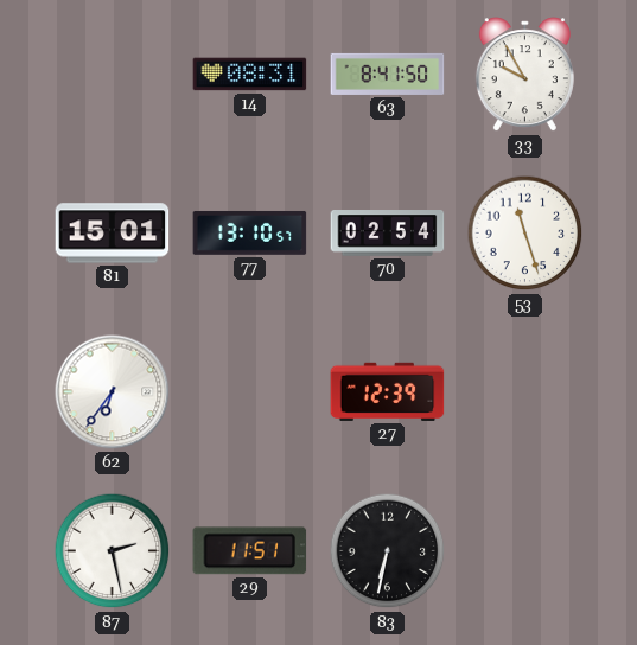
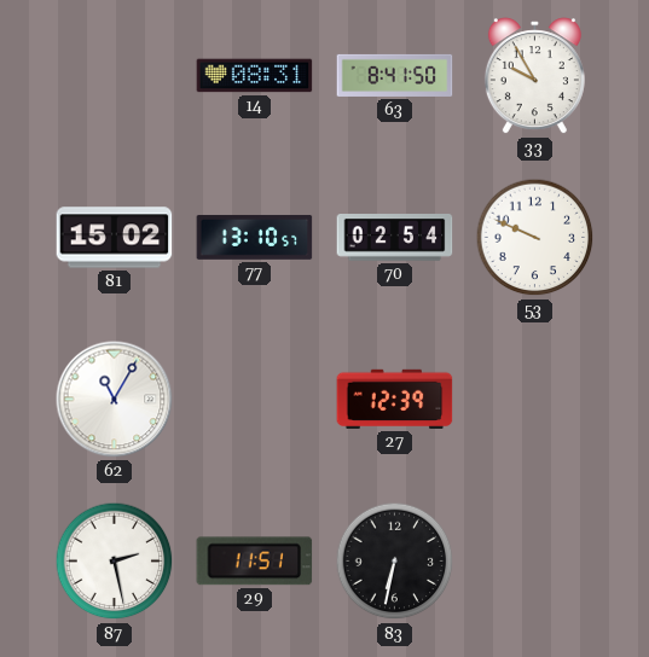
81: 15:01 -> 15:02
53: 11:27 -> 9:49
62: 6:36 -> 11:05
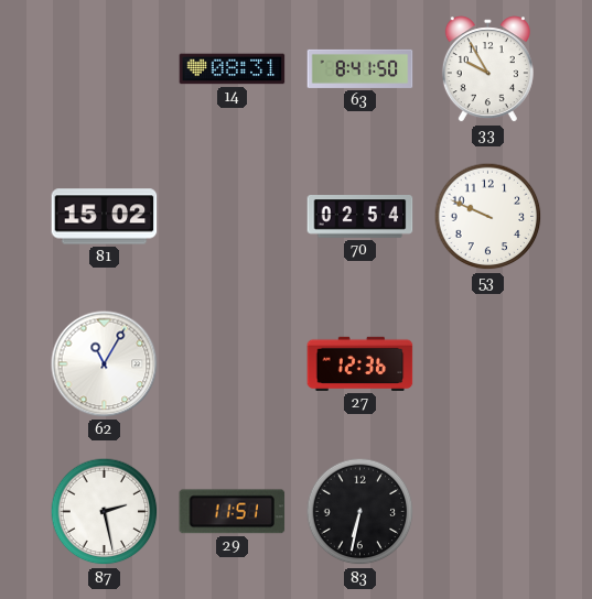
77: 13:10 -> none
27: 12:39 -> 12:36
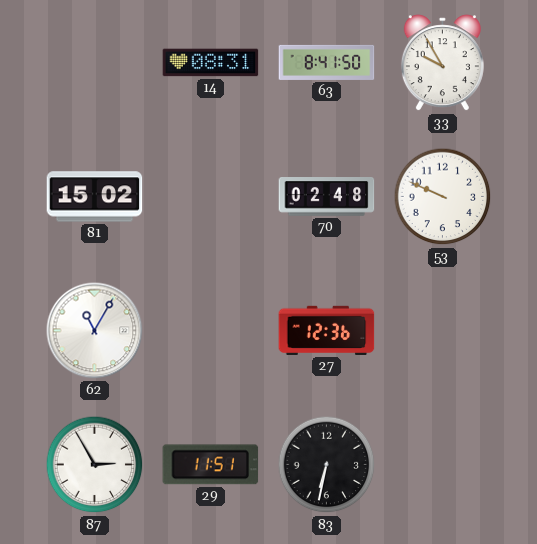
70: 02:54 -> 02:48
87: 2:28 -> 2:55
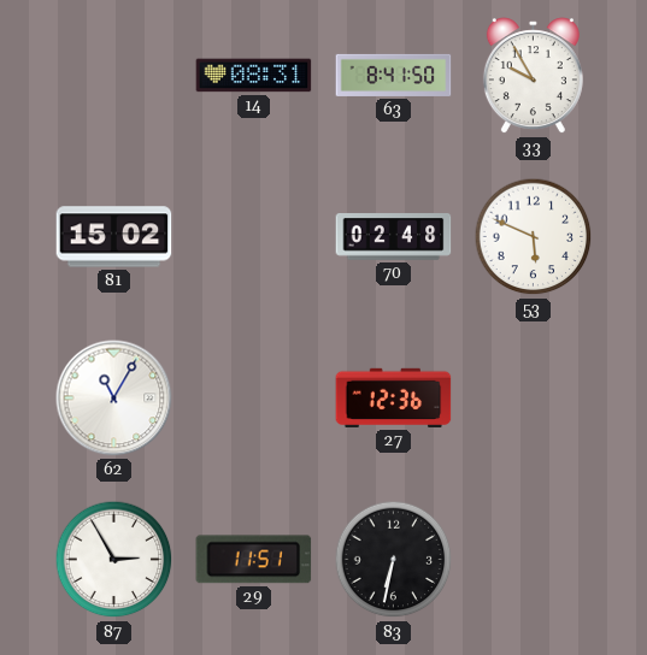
53: 9:49 -> 5:49
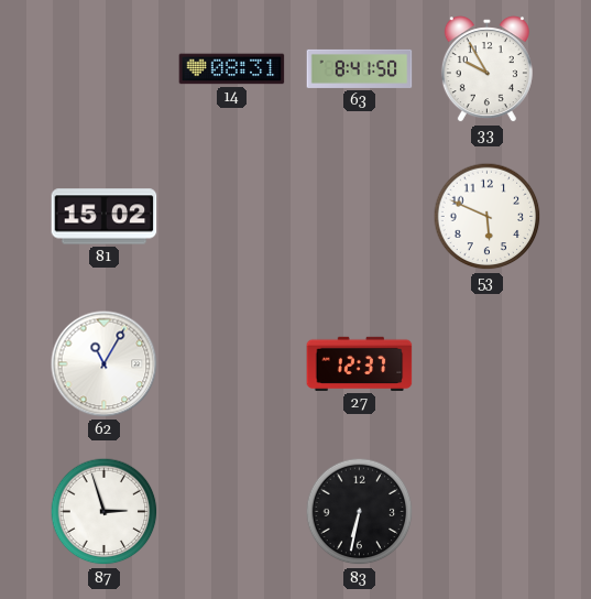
70: 02:48 -> none
27: 12:36 -> 12:37
87: 2:55 -> 2:57
29: 11:51 -> none
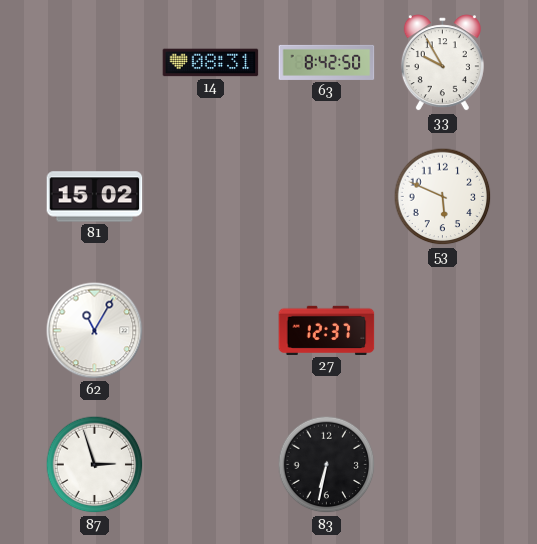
63: 8:41 -> 8:42
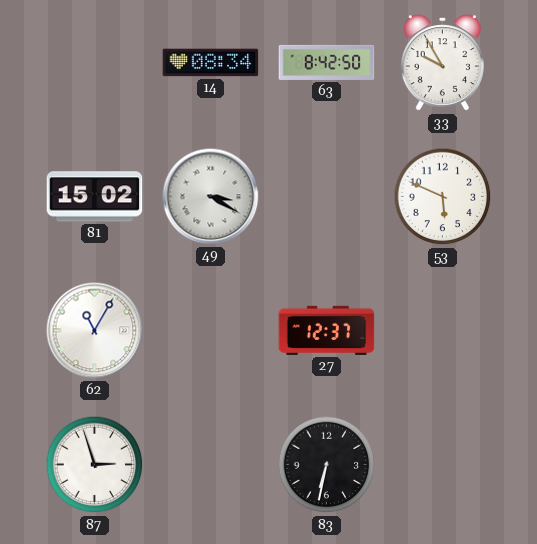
14: 08:31 -> 08:34
49: none -> 3:20
